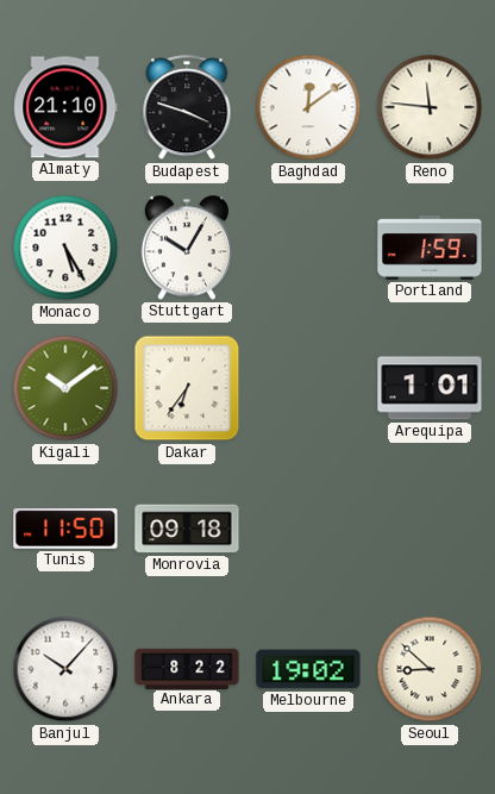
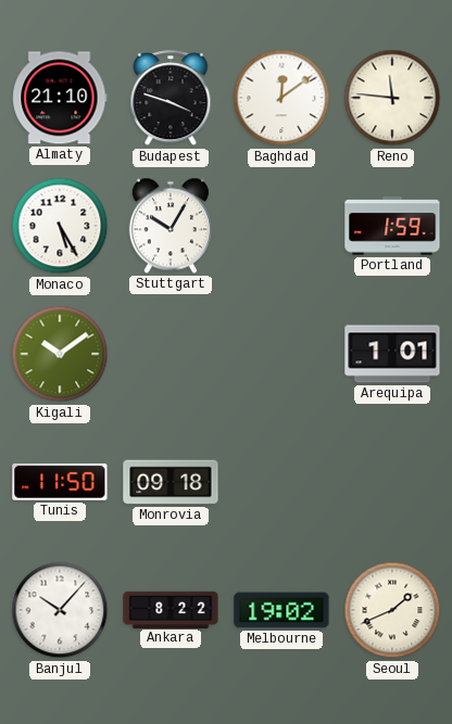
Dakar: 6:36 -> none
Seoul: 8:52 -> 1:41
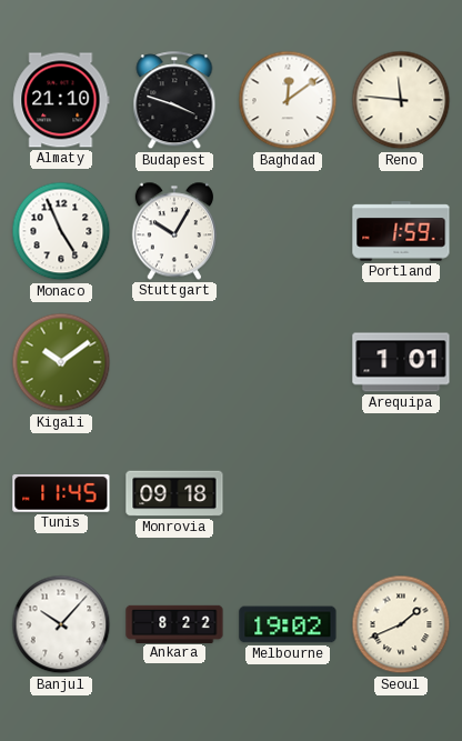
Monaco: 5:25 -> 4:56
Tunis: 11:50 -> 11:45
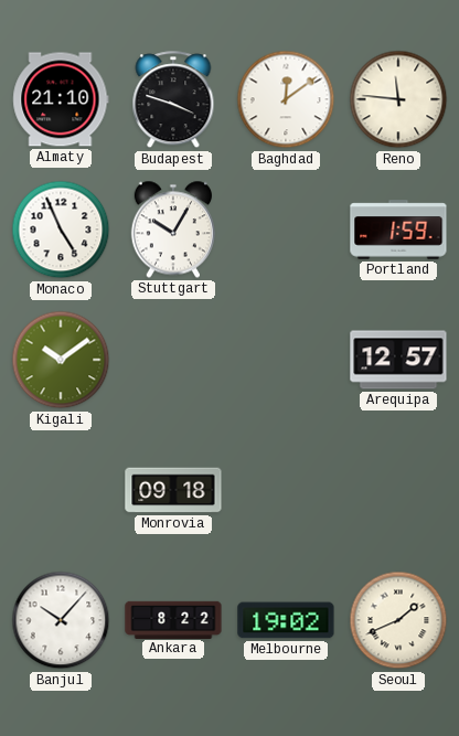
Arequipa: 1:01 -> 12:57
Tunis: 11:45 -> none
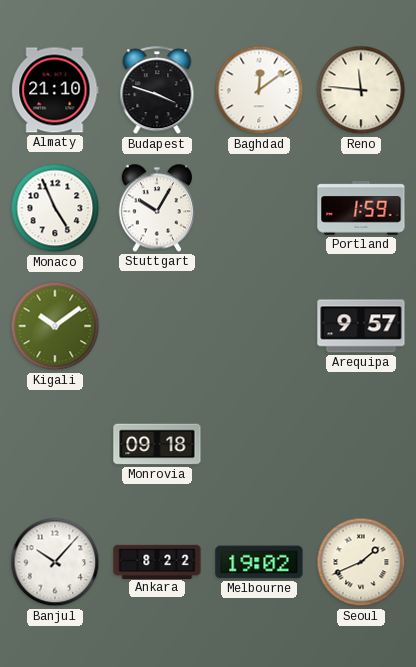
Arequipa: 12:57 -> 9:57
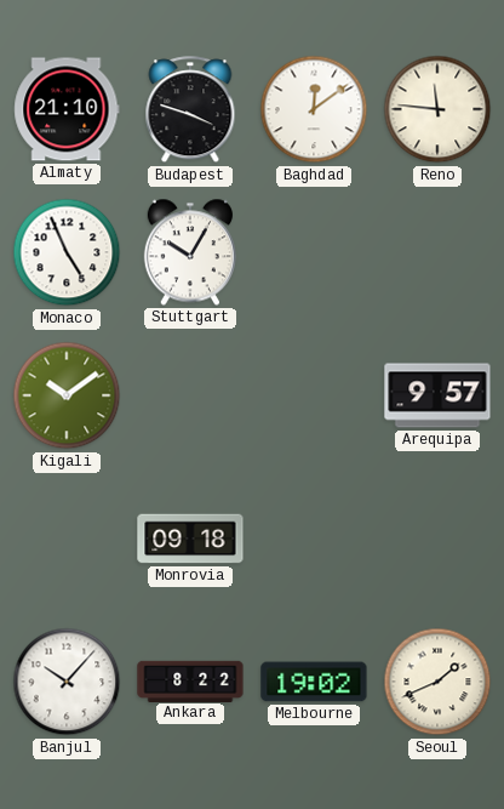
Portland: 1:59 -> none
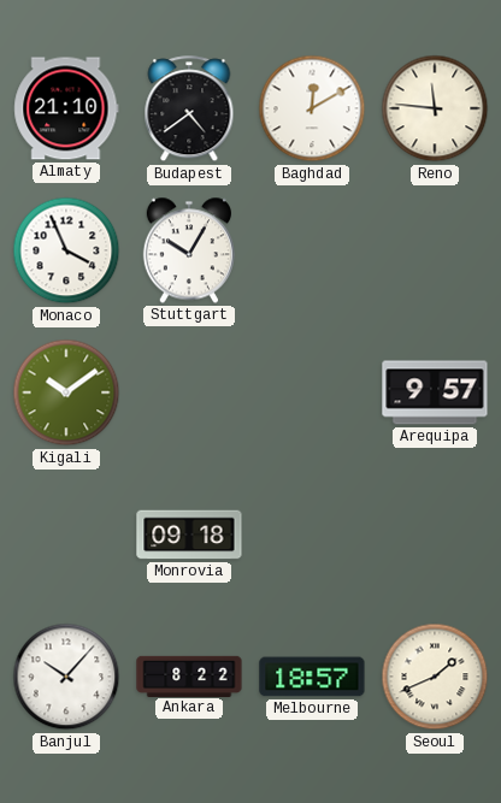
Budapest: 3:48 -> 4:39
Baghdad: 12:09 -> 12:10
Monaco: 4:56 -> 3:56
Melbourne: 19:02 -> 18:57
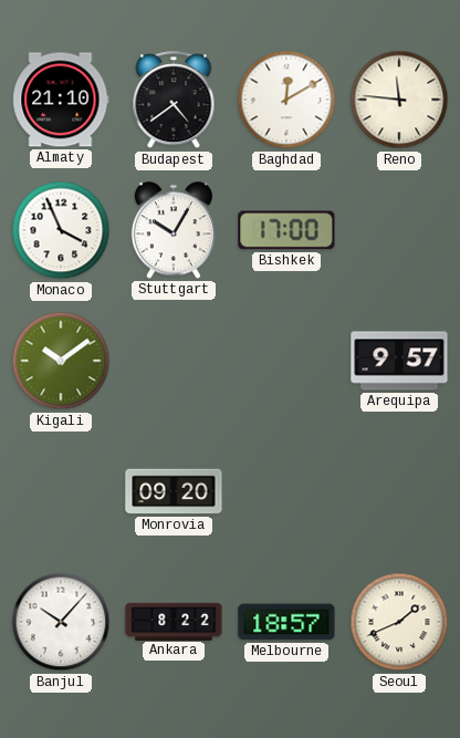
Bishkek: none -> 17:00
Monrovia: 09:18 -> 09:20
